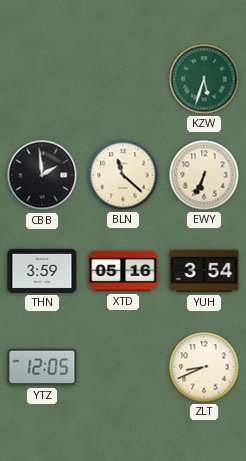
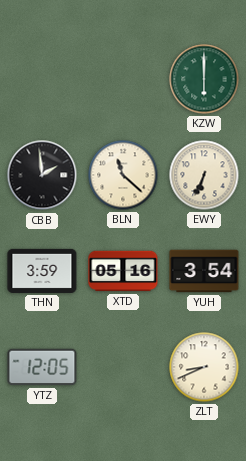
KZW: 5:33 -> 6:00
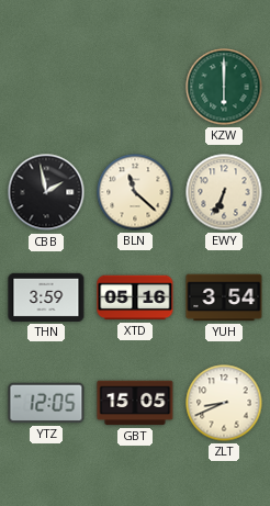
CBB: 1:59 -> 1:58
GBT: none -> 15:05
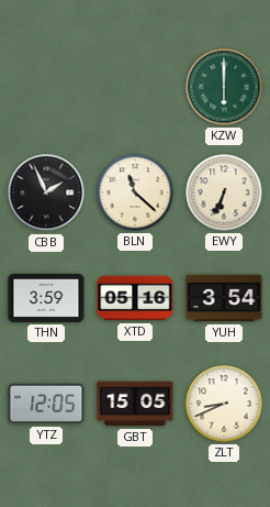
CBB: 1:58 -> 1:56
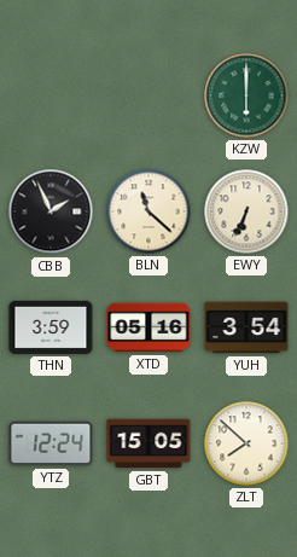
YTZ: 12:05 -> 12:24
ZLT: 8:41 -> 7:52
